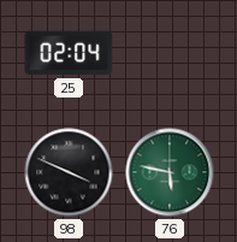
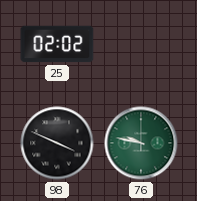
25: 02:04 -> 02:02
76: 5:47 -> 9:47
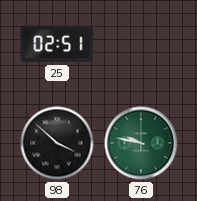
25: 02:02 -> 02:51
98: 3:49 -> 3:52
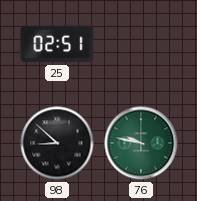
98: 3:52 -> 8:52
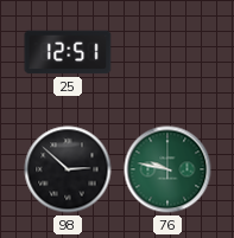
25: 02:51 -> 12:51
98: 8:52 -> 2:52
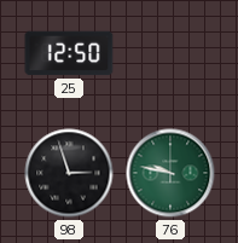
25: 12:51 -> 12:50
98: 2:52 -> 2:57
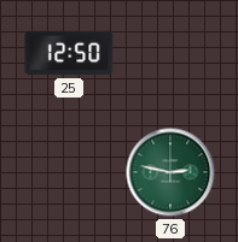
98: 2:57 -> none
76: 9:47 -> 2:47
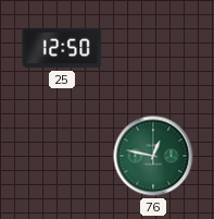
76: 2:47 -> 12:47
